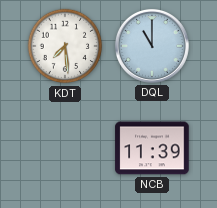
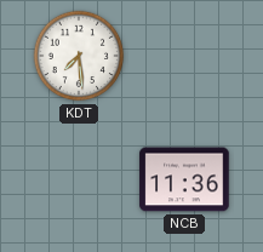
DQL: 11:00 -> none
NCB: 11:39 -> 11:36
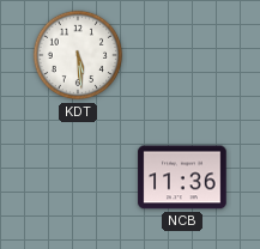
KDT: 7:29 -> 5:29
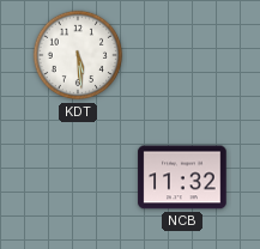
NCB: 11:36 -> 11:32
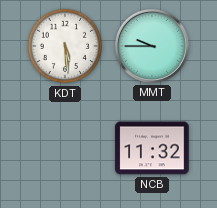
MMT: none -> 9:45
